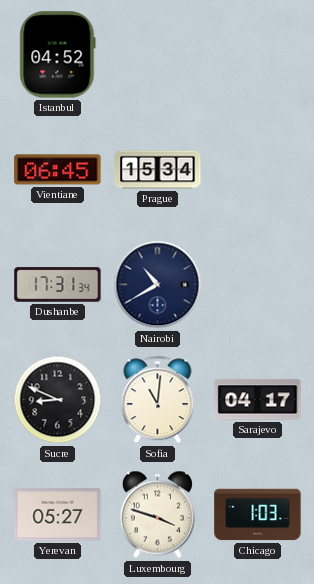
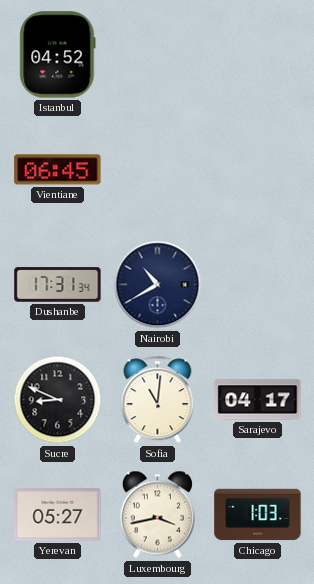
Prague: 15:34 -> none
Luxembourg: 3:48 -> 3:43
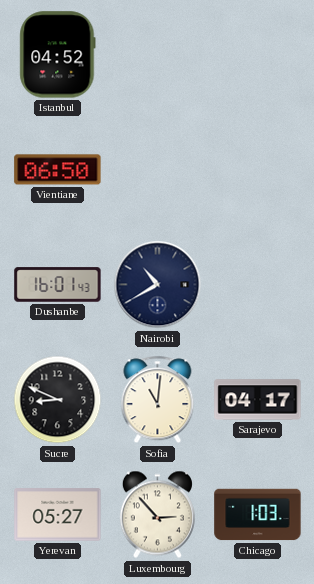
Vientiane: 06:45 -> 06:50
Dushanbe: 17:31 -> 16:01
Luxembourg: 3:43 -> 2:53
